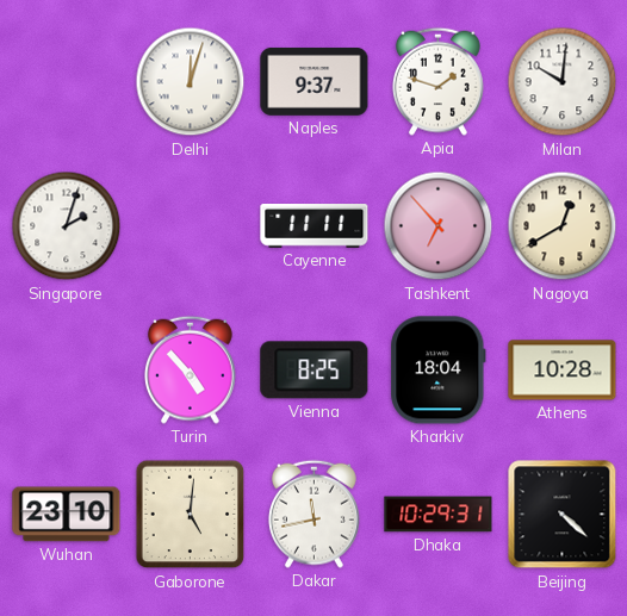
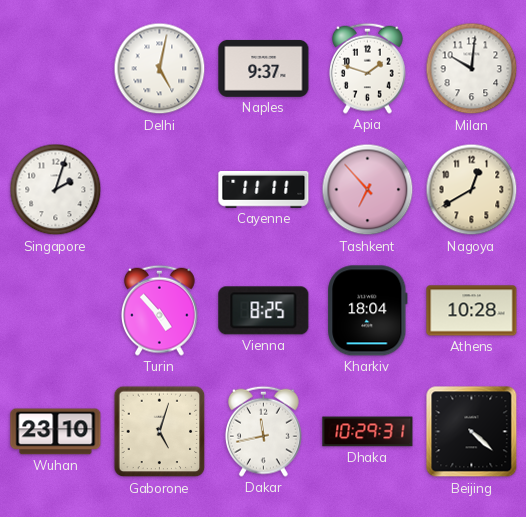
Delhi: 12:03 -> 5:02
Gaborone: 5:01 -> 5:03
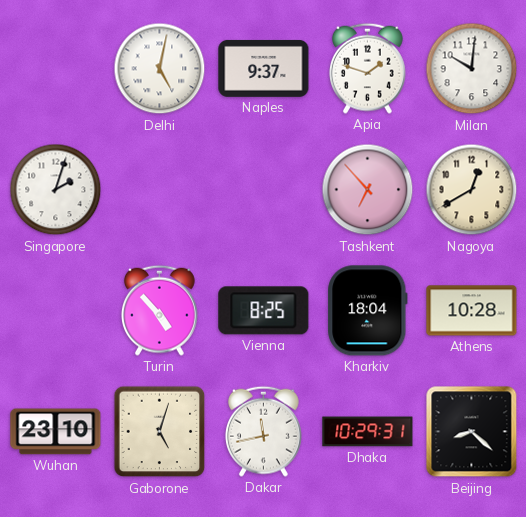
Cayenne: 11:11 -> none
Beijing: 4:22 -> 8:22
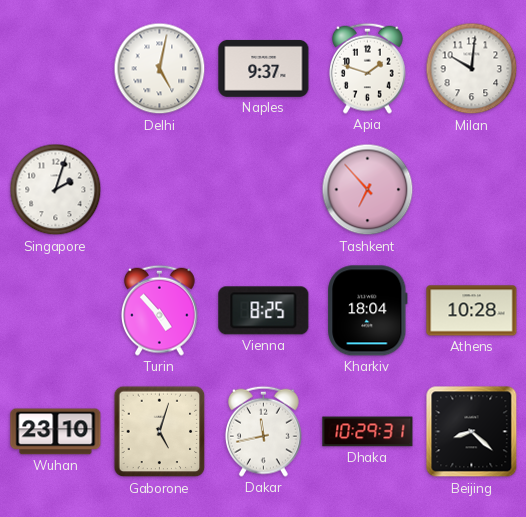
Nagoya: 12:40 -> none
